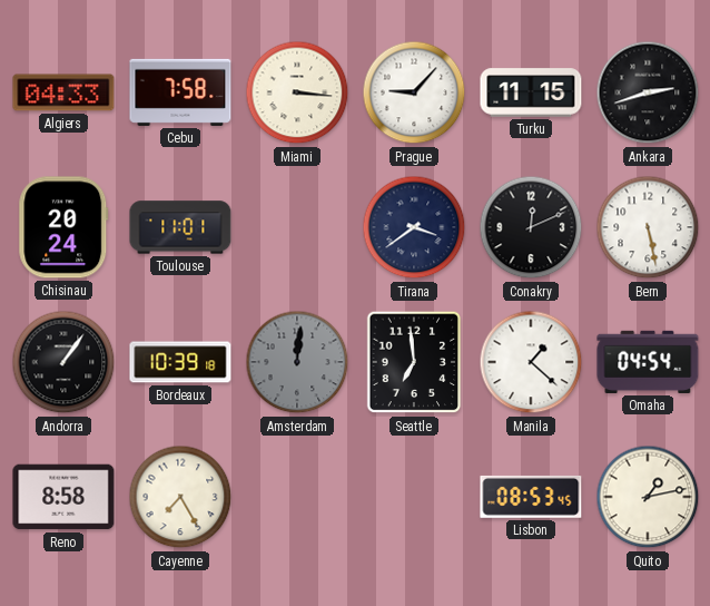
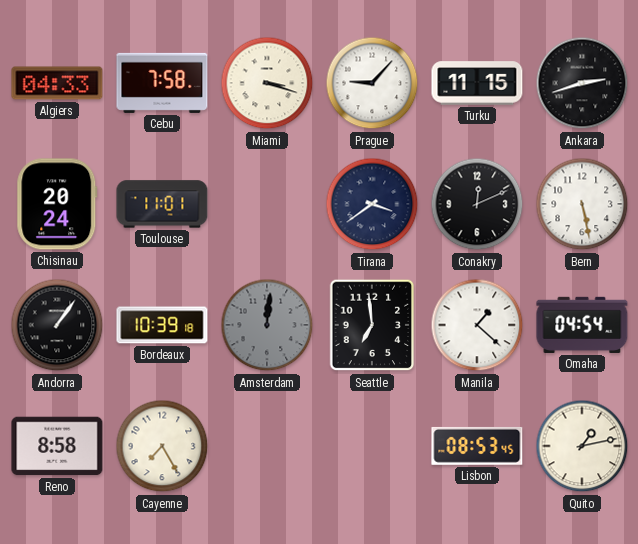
Miami: 3:16 -> 3:18
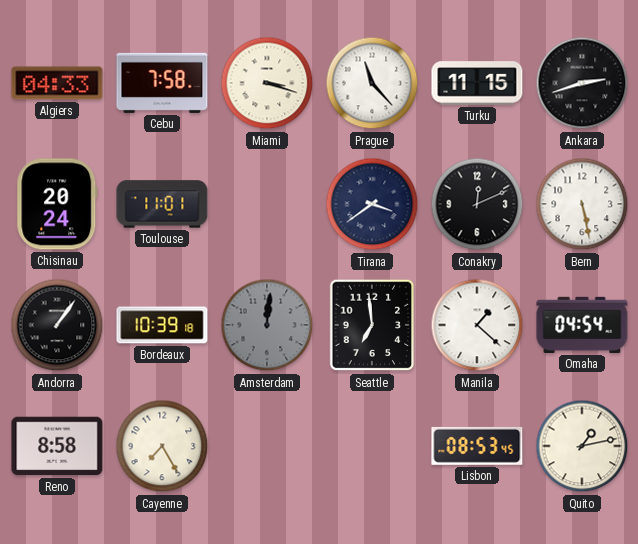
Prague: 9:07 -> 11:23
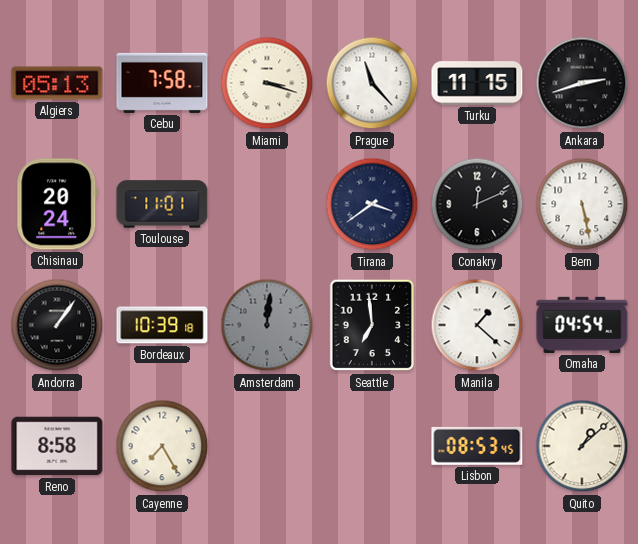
Algiers: 04:33 -> 05:13
Quito: 1:13 -> 1:08
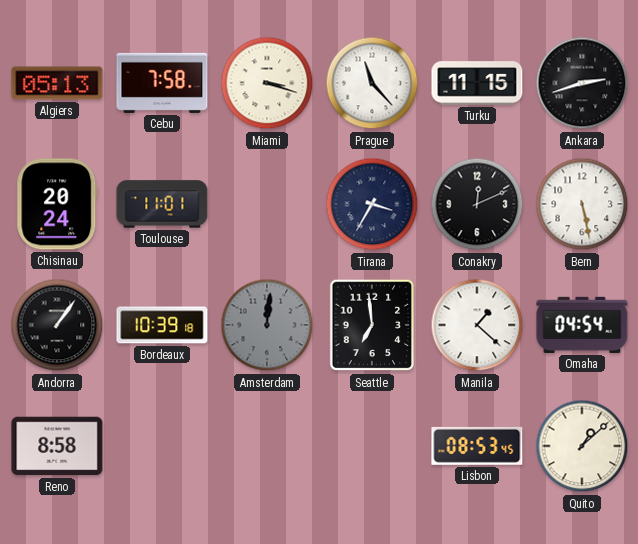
Tirana: 3:39 -> 3:35
Cayenne: 7:25 -> none
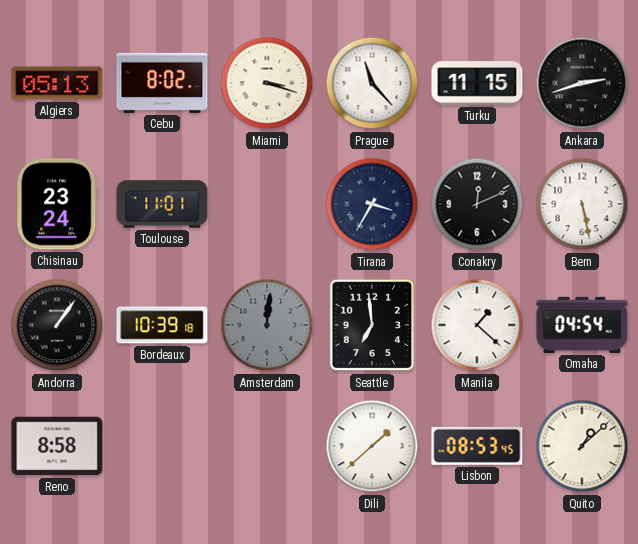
Cebu: 7:58 -> 8:02
Chisinau: 20:24 -> 23:24
Dili: none -> 1:38
